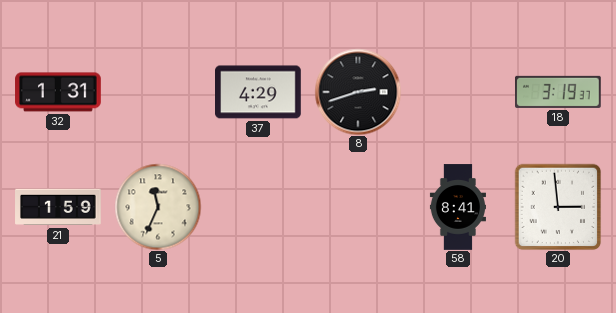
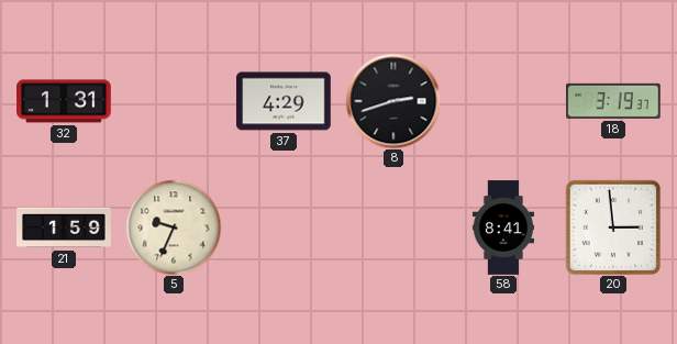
5: 11:34 -> 9:34
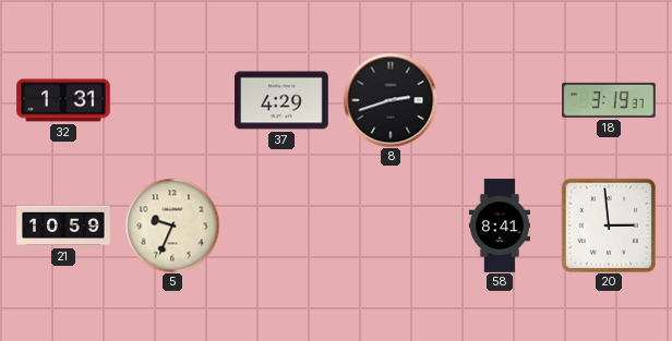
21: 1:59 -> 10:59
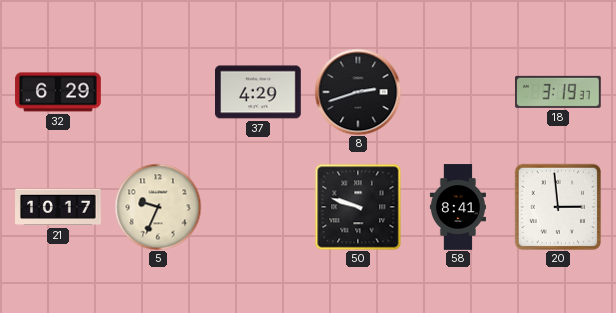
32: 1:31 -> 6:29
21: 10:59 -> 10:17
50: none -> 9:48
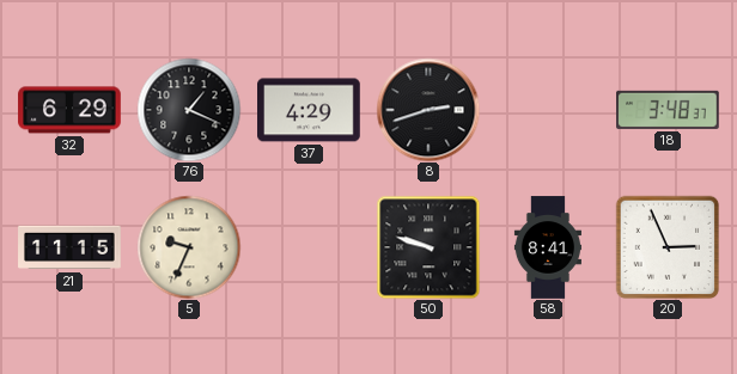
76: none -> 1:19
18: 3:19 -> 3:48
21: 10:17 -> 11:15
20: 2:59 -> 2:56
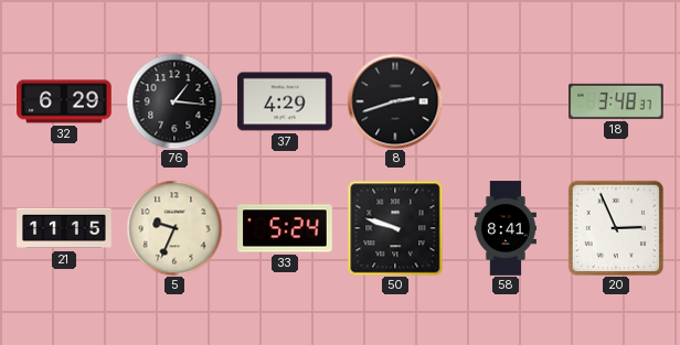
76: 1:19 -> 1:16
33: none -> 5:24
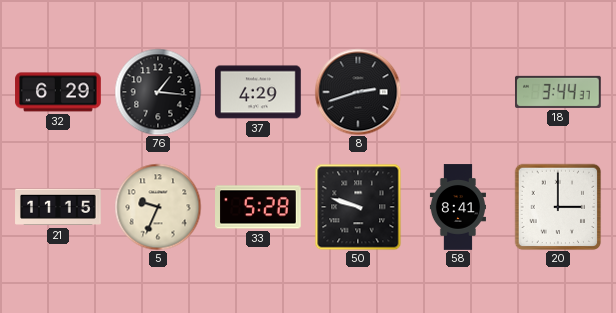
18: 3:48 -> 3:44
33: 5:24 -> 5:28
20: 2:56 -> 3:00
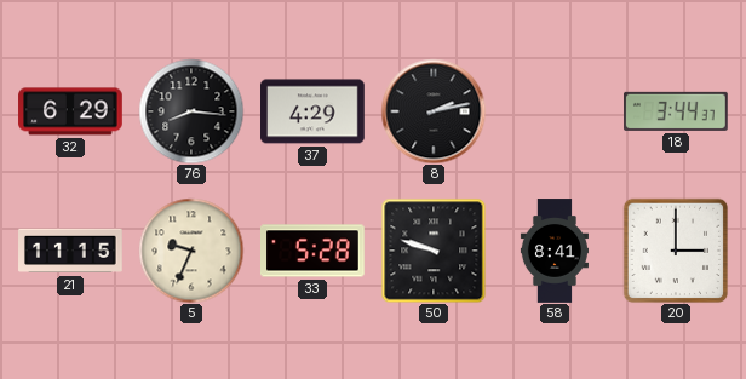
76: 1:16 -> 8:16
8: 2:42 -> 2:13
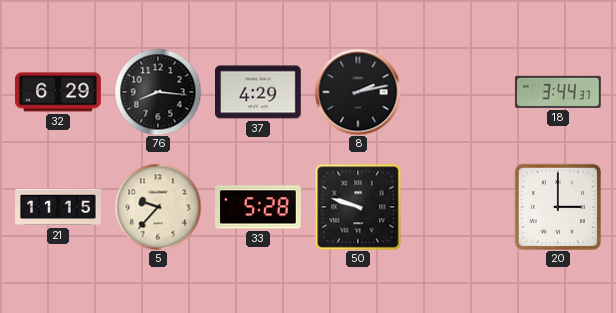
5: 9:34 -> 9:37
58: 8:41 -> none
